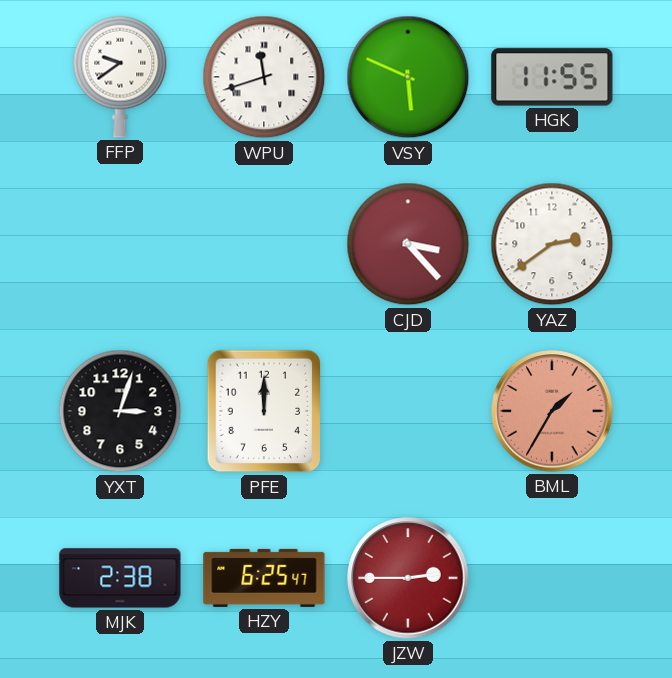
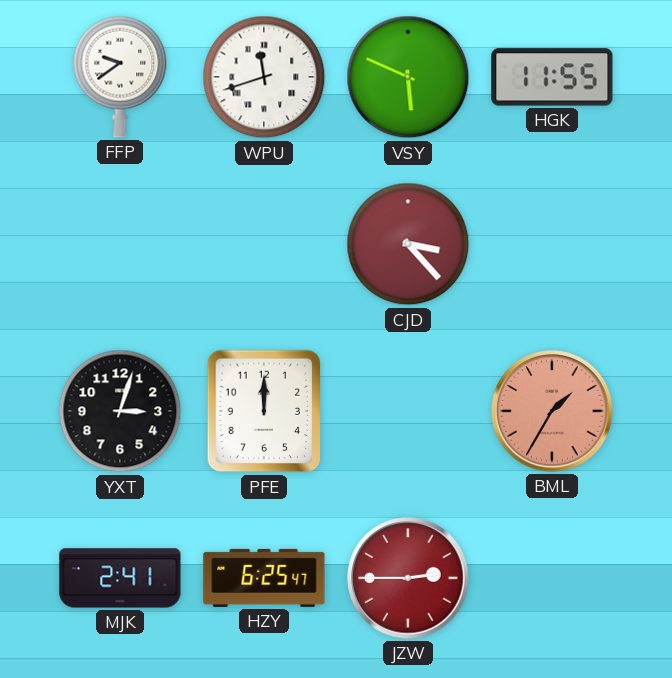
YAZ: 2:39 -> none
MJK: 2:38 -> 2:41
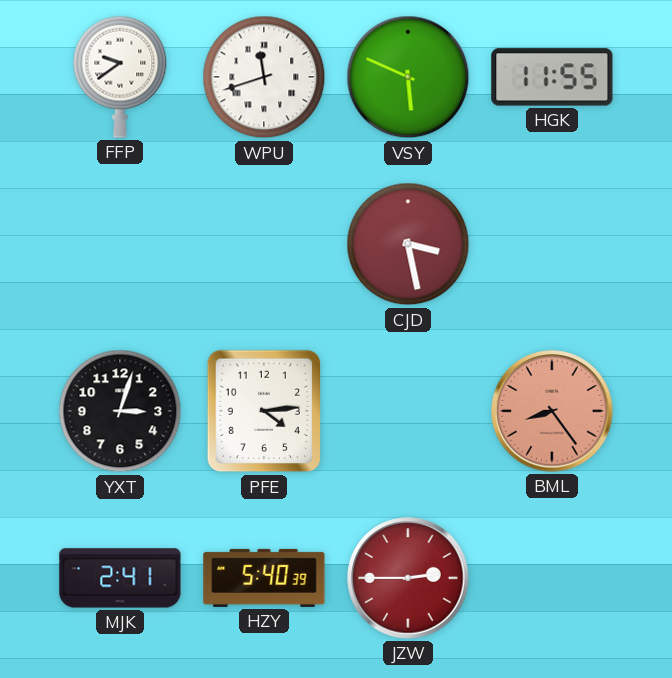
CJD: 3:23 -> 3:28
PFE: 12:00 -> 4:14
BML: 1:35 -> 8:24
HZY: 6:25 -> 5:40
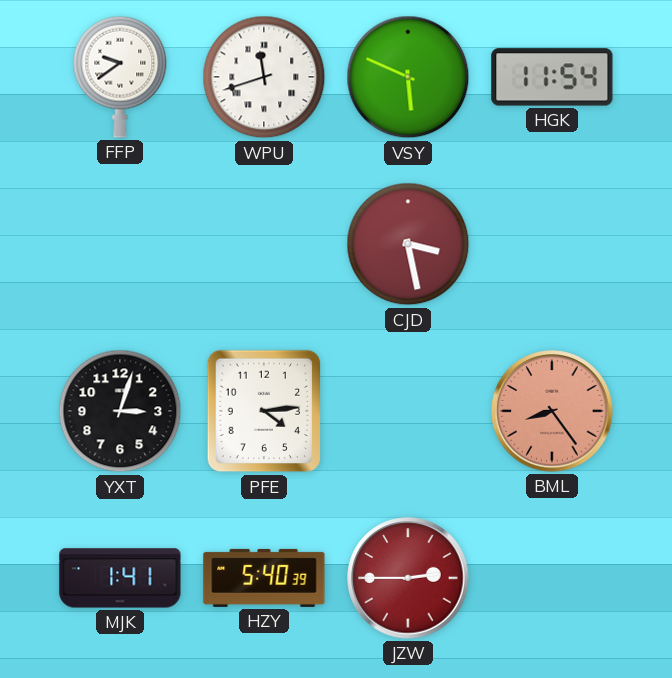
HGK: 11:55 -> 11:54
MJK: 2:41 -> 1:41
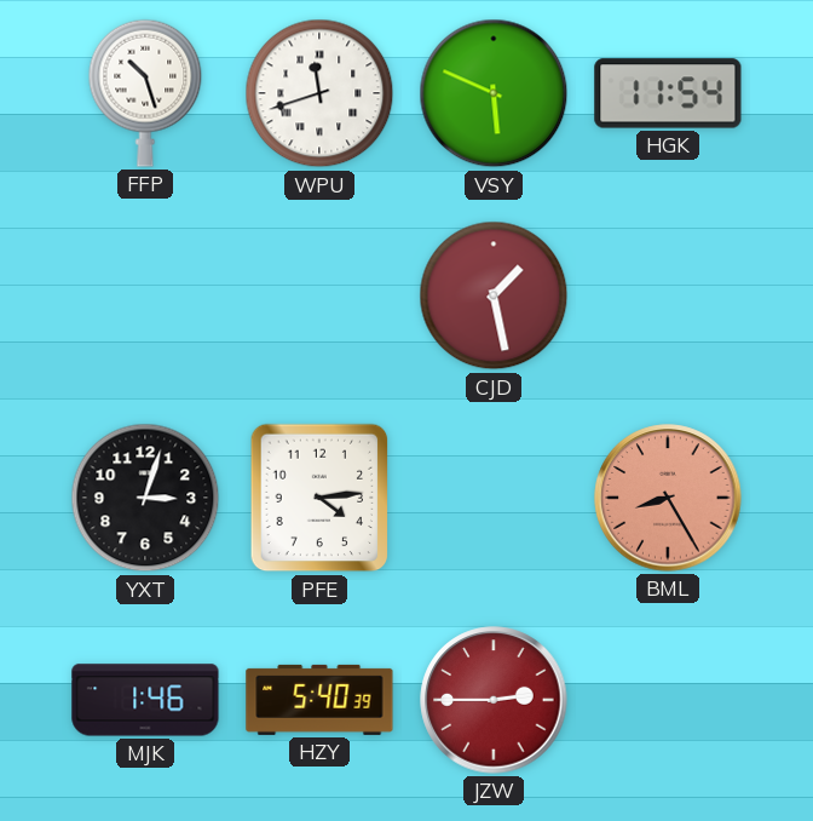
FFP: 9:39 -> 10:27
CJD: 3:28 -> 1:28
BML: 8:24 -> 8:25
MJK: 1:41 -> 1:46
